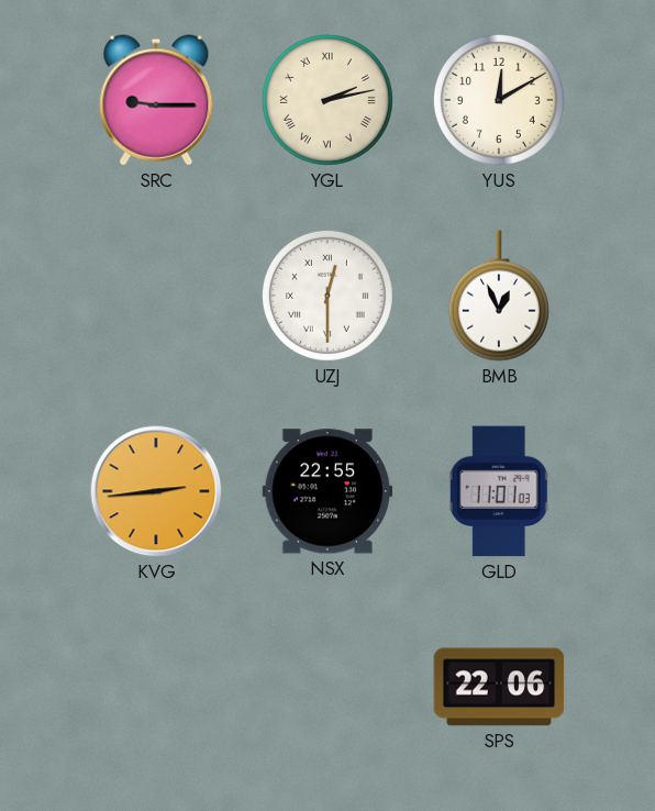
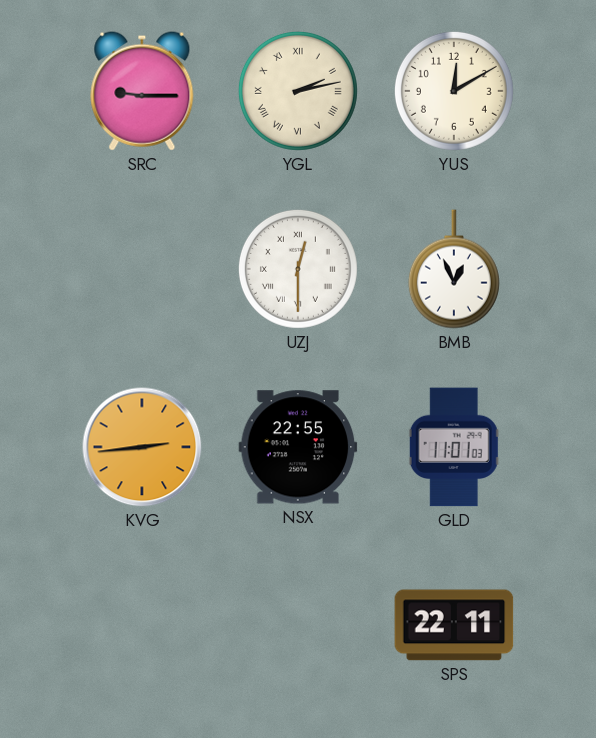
SPS: 22:06 -> 22:11
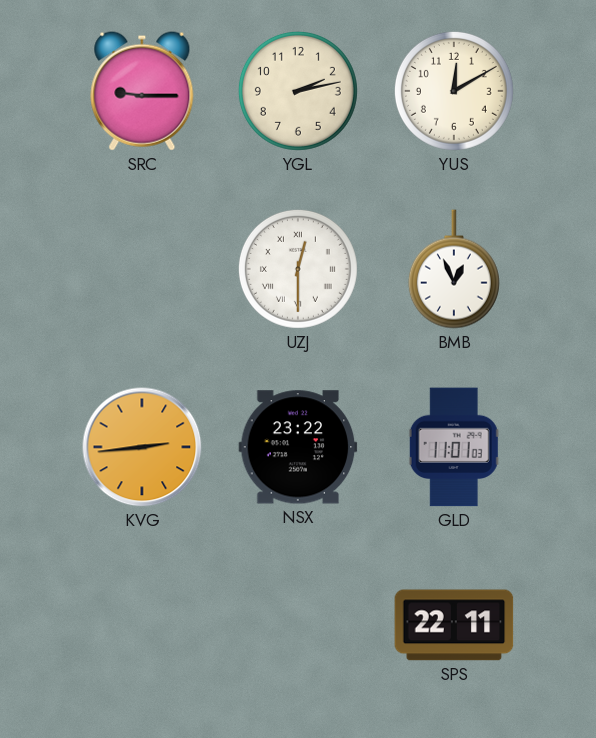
YGL numerals: Roman -> Arabic
NSX: 22:55 -> 23:22
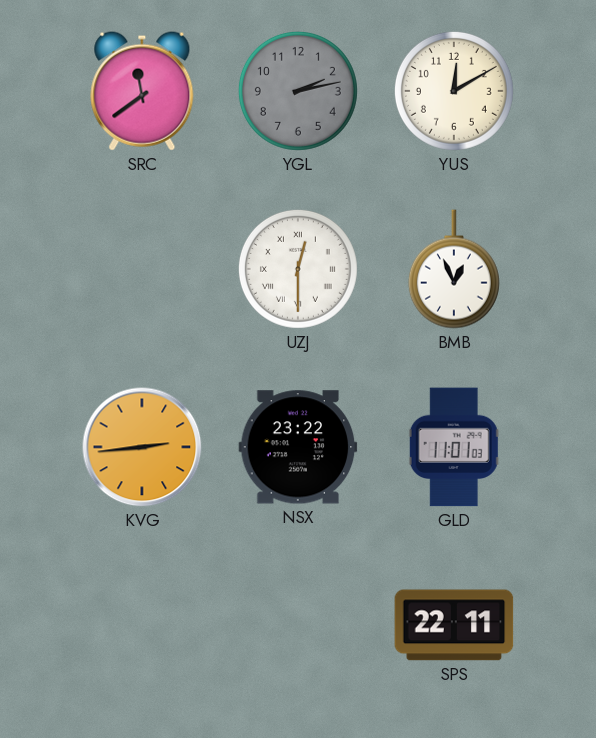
SRC: 9:15 -> 11:39
YGL dial: cream -> grey
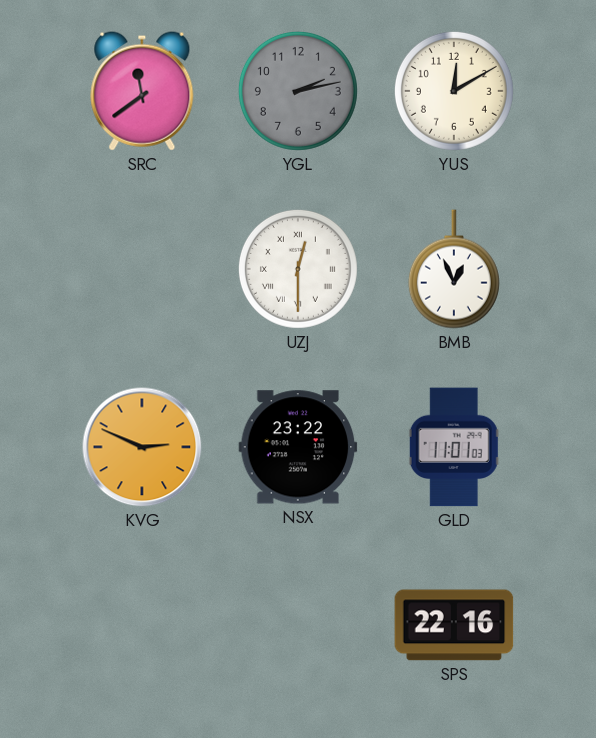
KVG: 2:44 -> 2:49
SPS: 22:11 -> 22:16
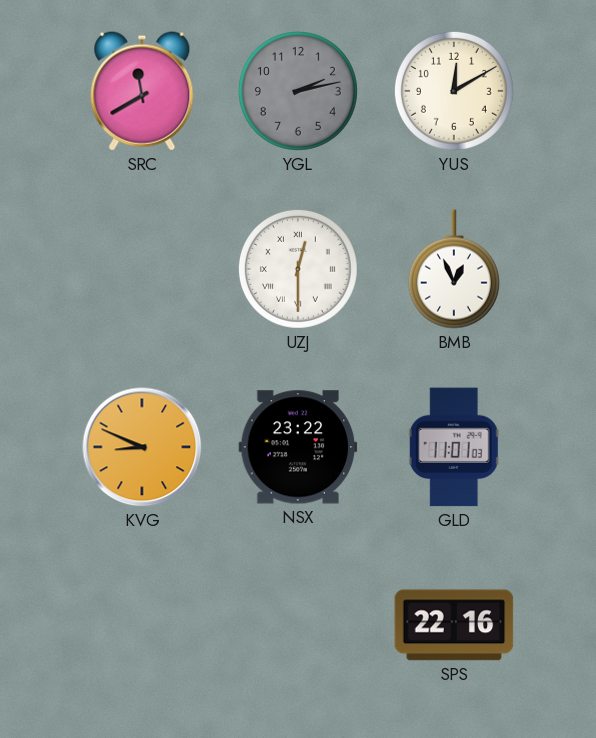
SRC: 11:39 -> 11:40
KVG: 2:49 -> 8:49
